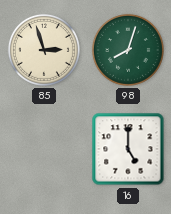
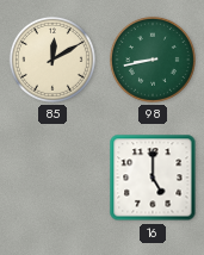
85: 2:57 -> 12:10
98: 8:03 -> 8:43
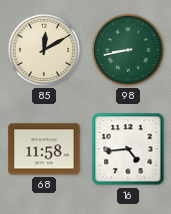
68: none -> 11:58
16: 5:00 -> 4:44
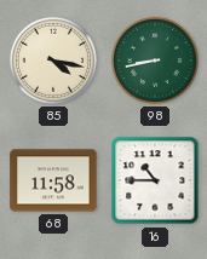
85: 12:10 -> 4:17
16: 4:44 -> 10:45
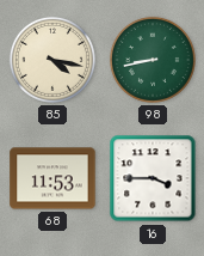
68: 11:58 -> 11:53
16: 10:45 -> 3:45
